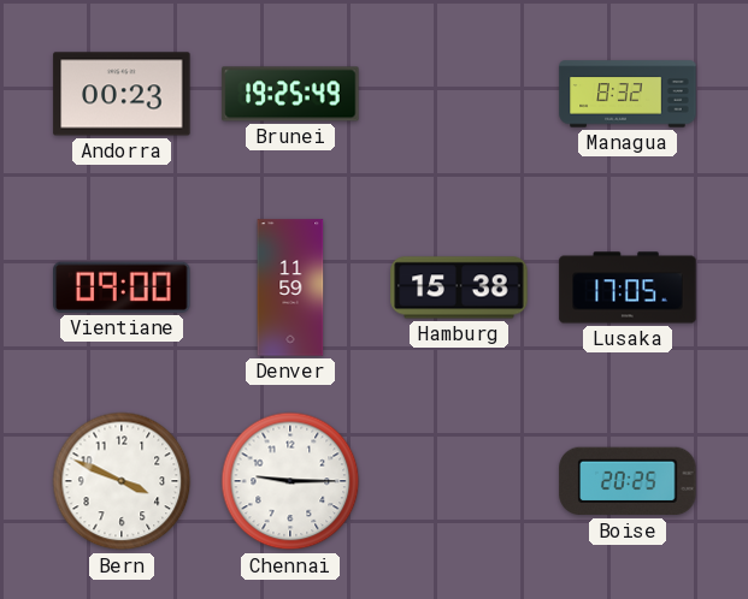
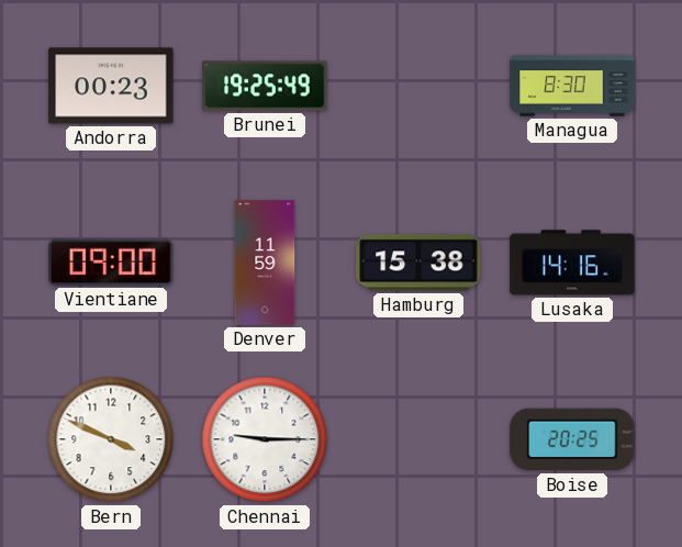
Managua: 8:32 -> 8:30
Lusaka: 17:05 -> 14:16
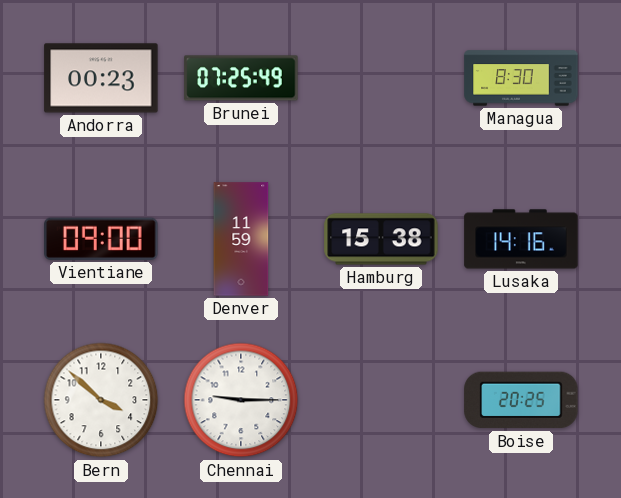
Brunei: 19:25 -> 07:25
Bern: 3:49 -> 3:52
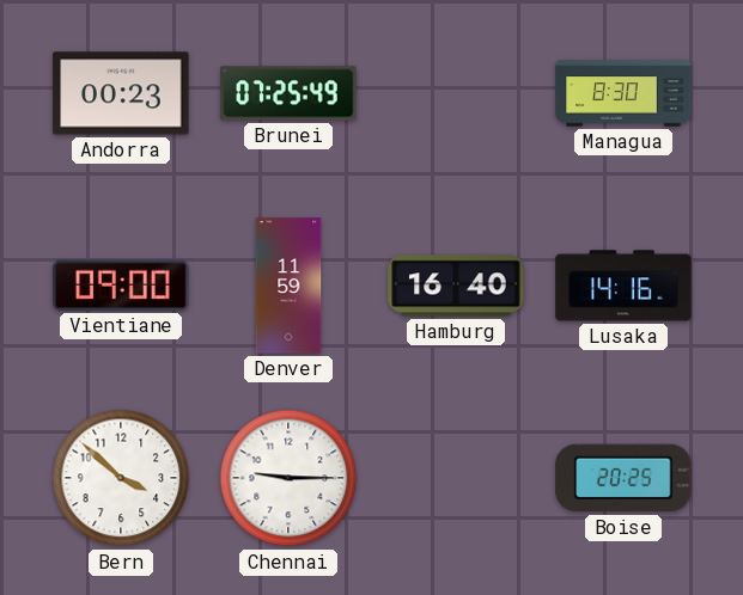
Hamburg: 15:38 -> 16:40
